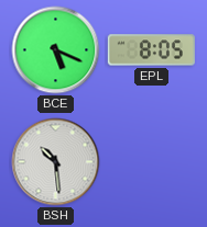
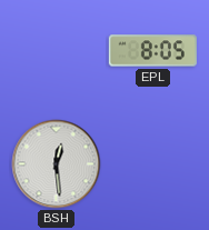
BCE: 5:19 -> none
BSH: 10:29 -> 12:29
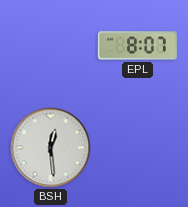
EPL: 8:05 -> 8:07
